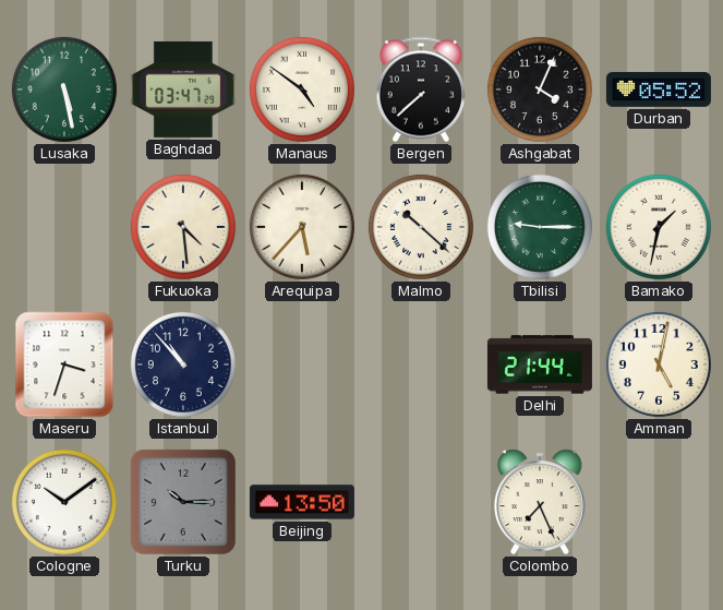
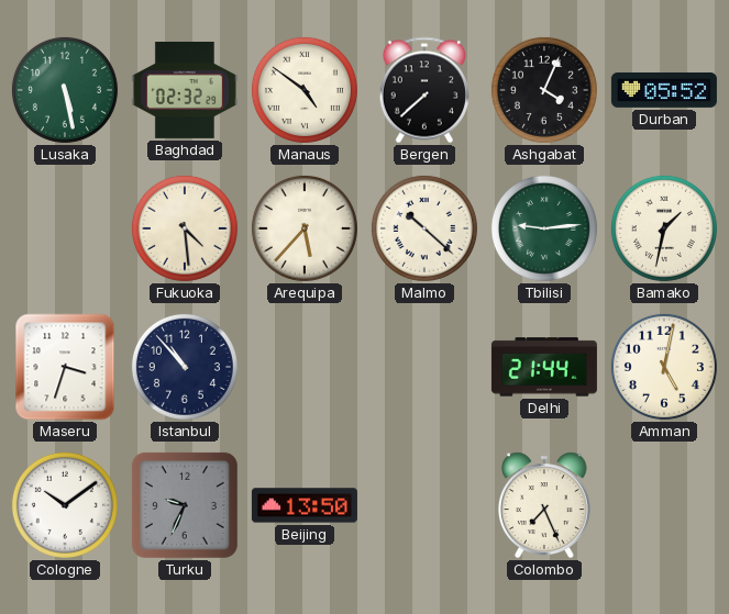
Baghdad: 03:47 -> 02:32
Tbilisi: 9:15 -> 9:14
Turku: 10:15 -> 9:34
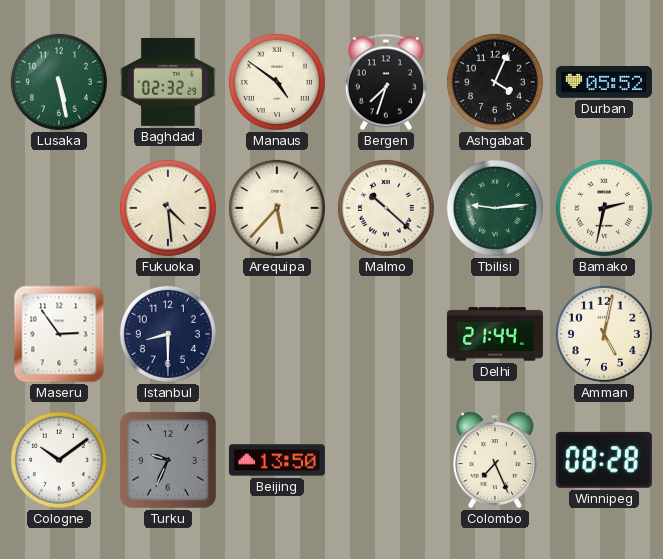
Bergen: 7:38 -> 7:33
Bamako: 1:32 -> 2:32
Maseru: 3:33 -> 2:54
Istanbul: 10:53 -> 8:30
Winnipeg: none -> 08:28
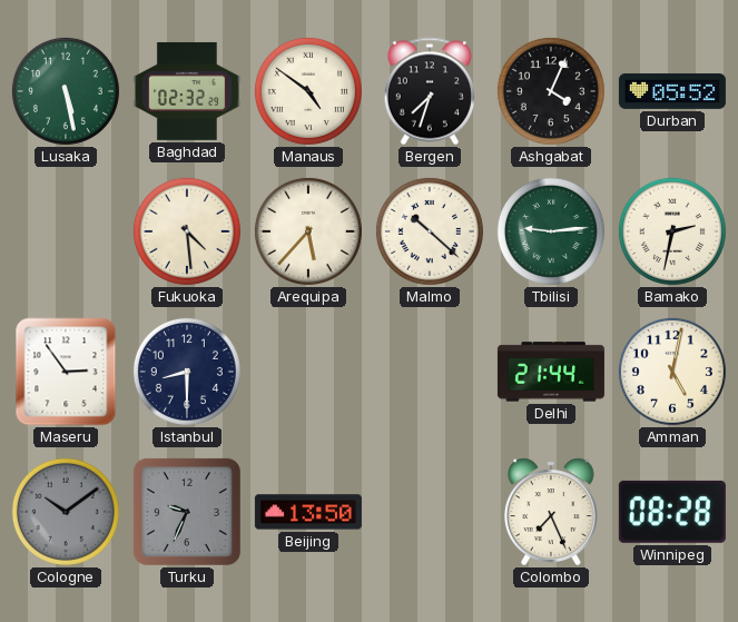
Cologne dial: white -> grey
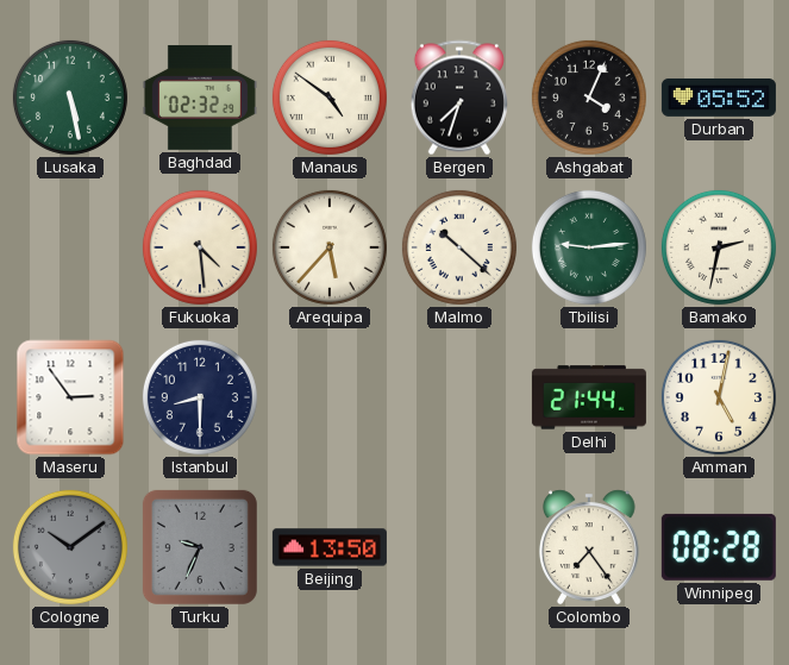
Colombo: 7:26 -> 7:24
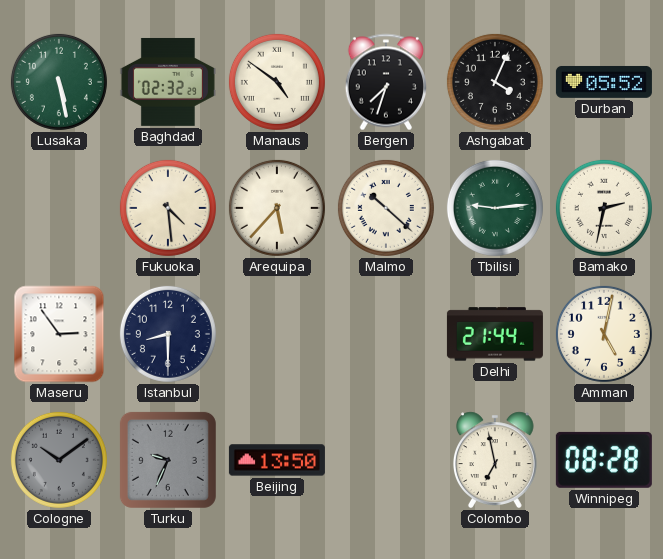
Colombo: 7:24 -> 6:58
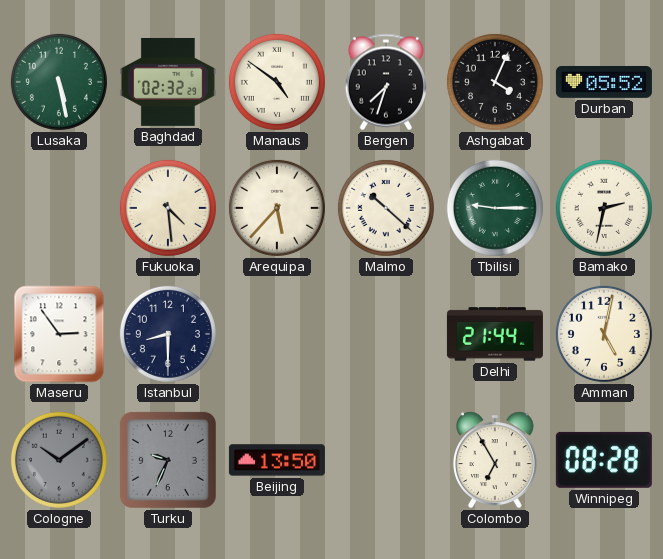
Tbilisi: 9:14 -> 9:15
Colombo: 6:58 -> 6:55
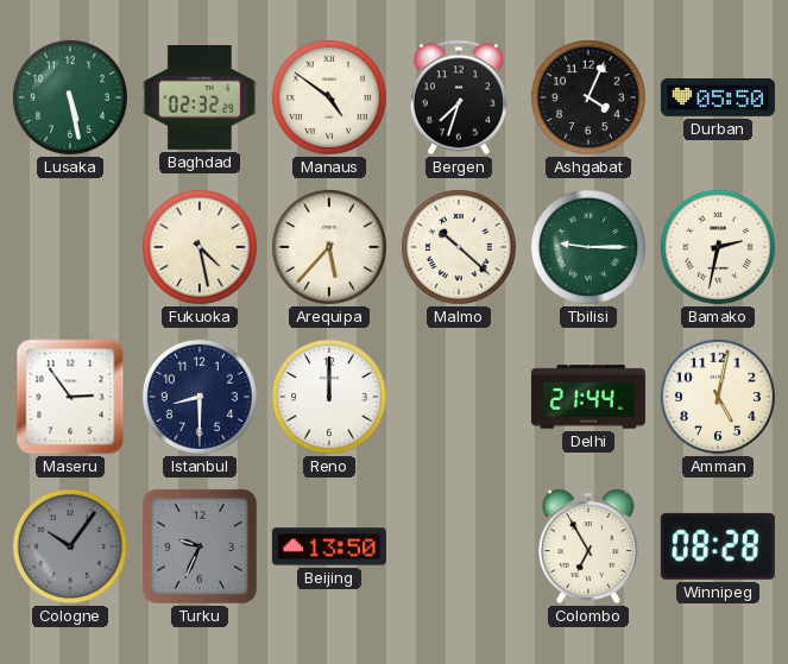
Durban: 05:52 -> 05:50
Fukuoka: 4:29 -> 4:28
Reno: none -> 12:00
Cologne: 10:09 -> 10:06
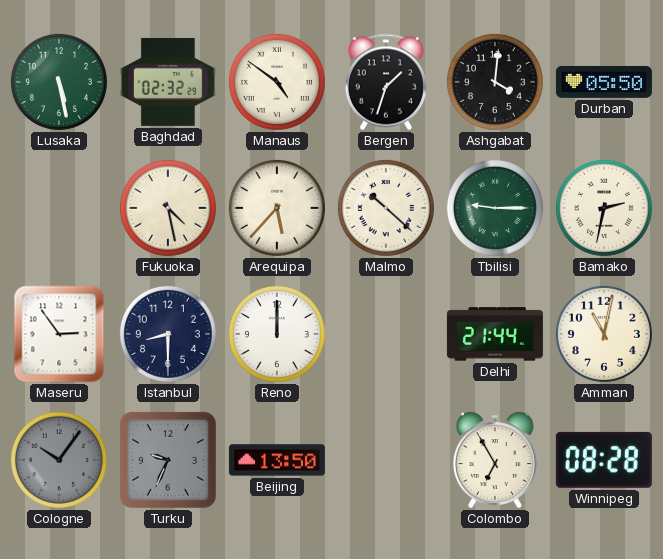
Bergen: 7:33 -> 1:33
Ashgabat: 4:04 -> 4:01
Amman: 5:02 -> 11:02
